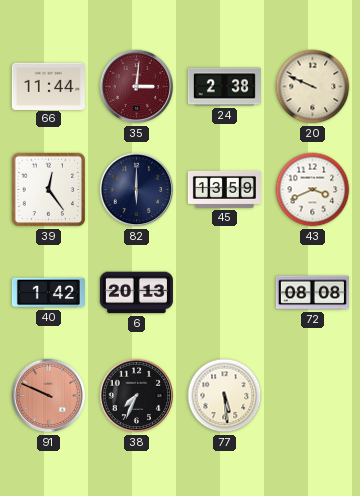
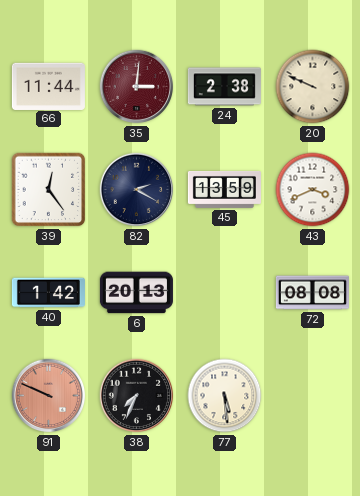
82: 6:00 -> 2:20
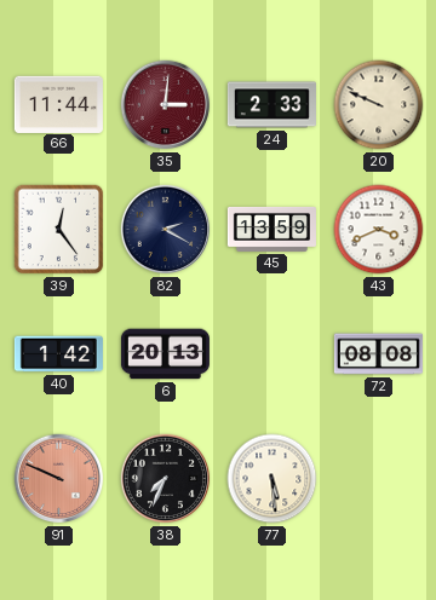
24: 2:38 -> 2:33
